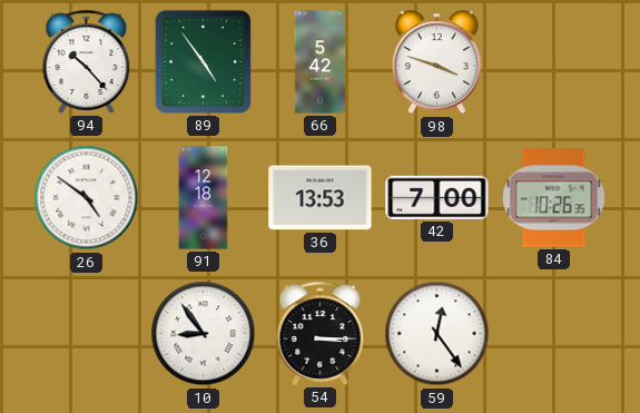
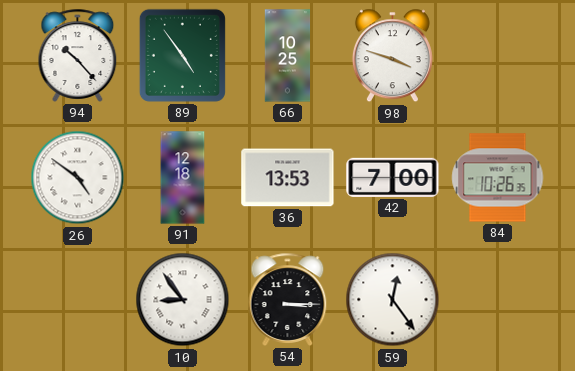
66: 5:42 -> 10:25
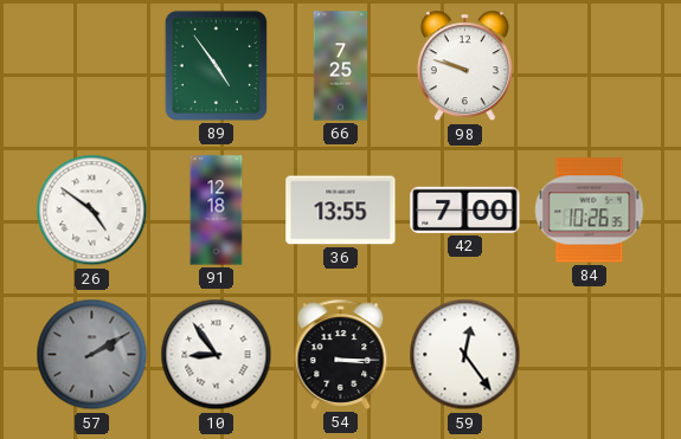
94: 10:23 -> none
66: 10:25 -> 7:25
98: 3:48 -> 9:48
36: 13:53 -> 13:55
57: none -> 2:10
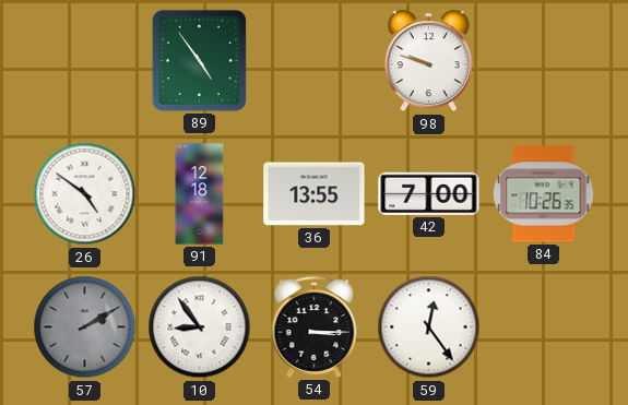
66: 7:25 -> none
